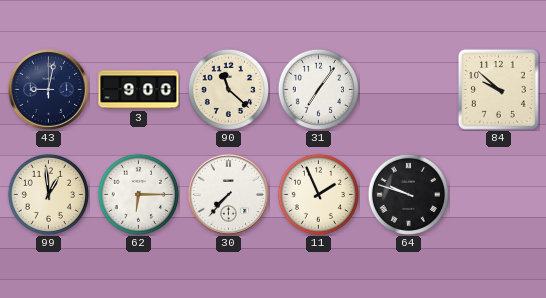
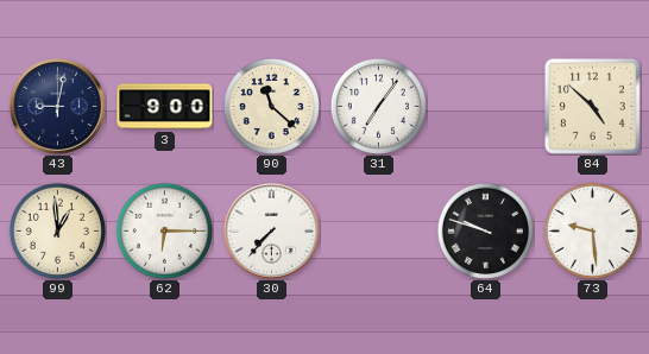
84: 9:52 -> 4:52
11: 1:56 -> none
73: none -> 9:29
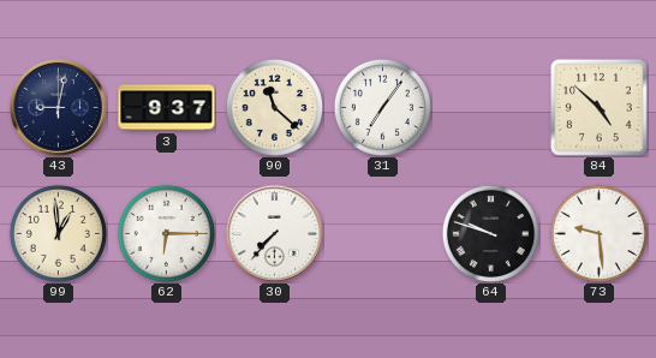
3: 9:00 -> 9:37
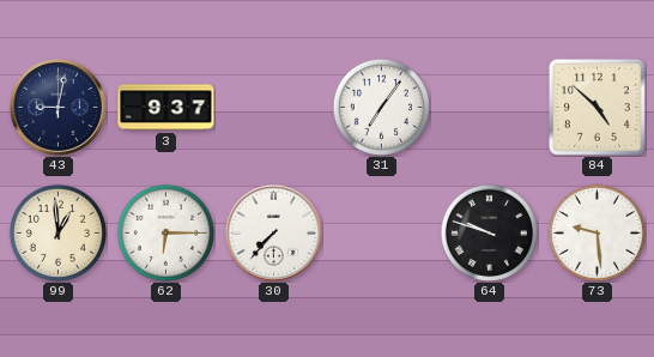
90: 11:22 -> none
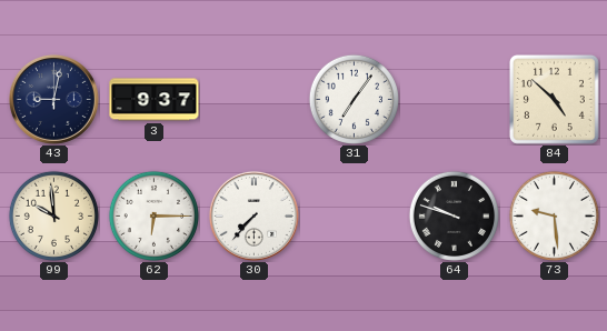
99: 12:59 -> 9:59
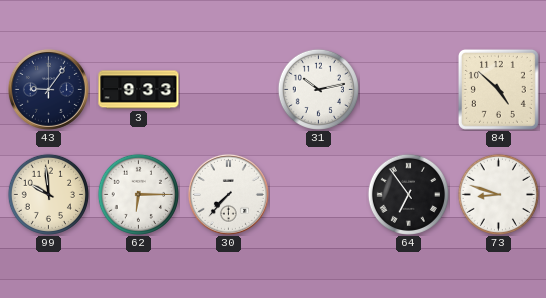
43: 9:02 -> 9:06
3: 9:37 -> 9:33
31: 7:06 -> 10:13
64: 9:48 -> 6:54
73: 9:29 -> 8:48
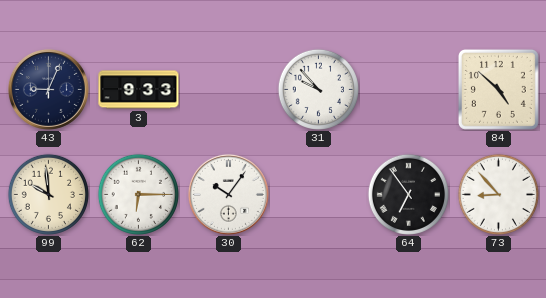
43: 9:06 -> 9:04
31: 10:13 -> 9:53
30: 7:37 -> 10:06
73: 8:48 -> 8:53
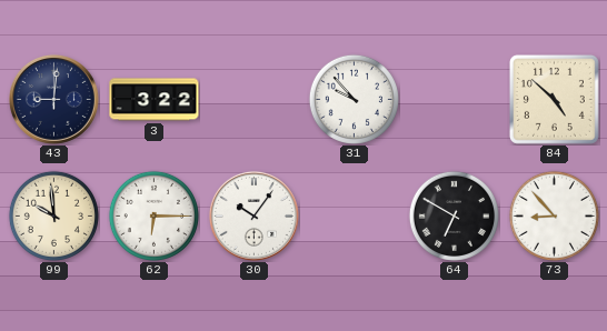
43: 9:04 -> 9:01
3: 9:33 -> 3:22
64: 6:54 -> 6:50
